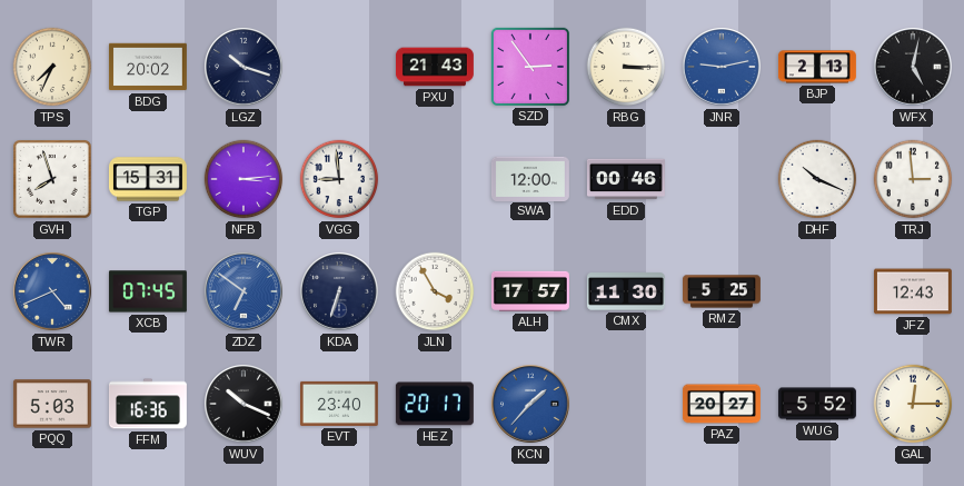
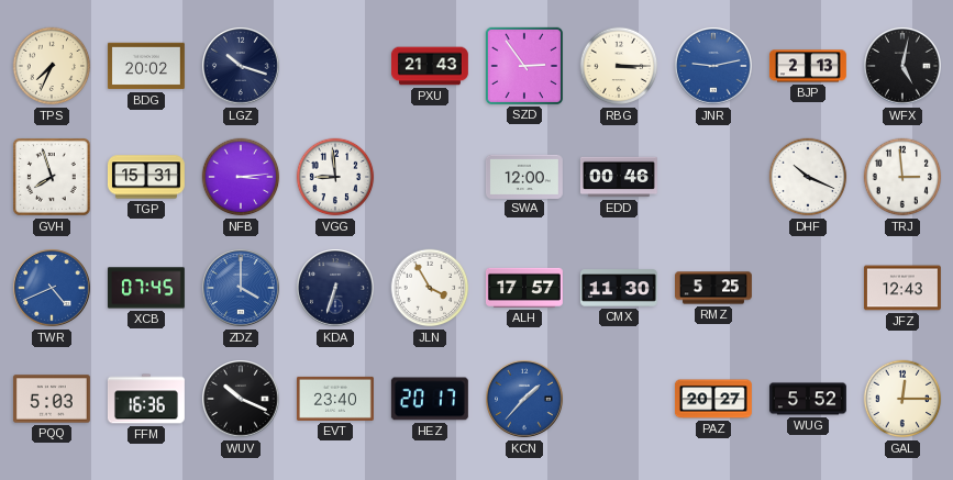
ZDZ: 6:51 -> 4:00
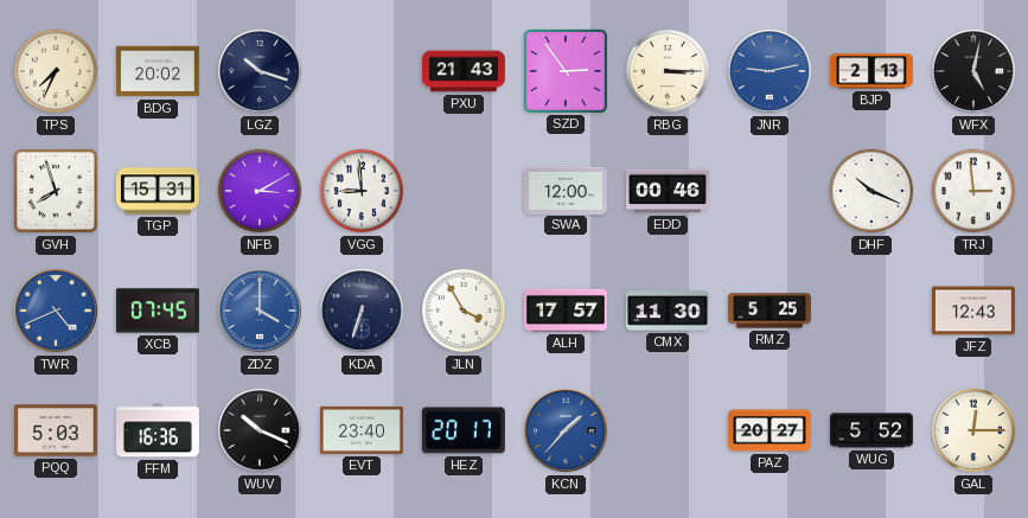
NFB: 3:14 -> 3:10
